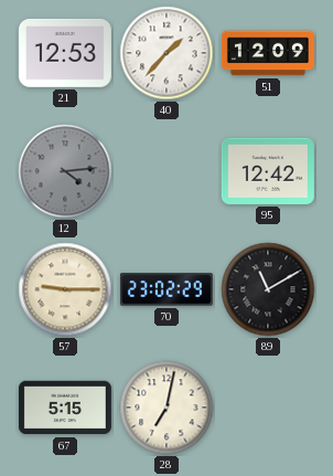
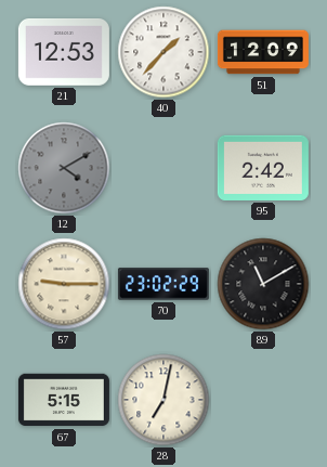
12: 4:14 -> 4:10
95: 12:42 -> 2:42
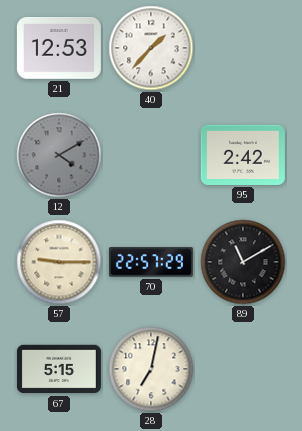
51: 12:09 -> none
70: 23:02 -> 22:57
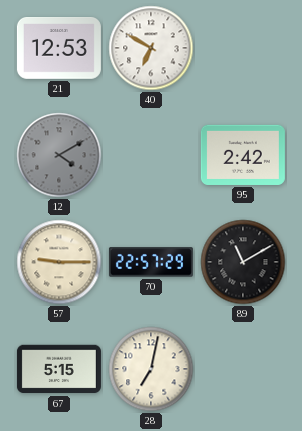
40: 1:37 -> 6:50
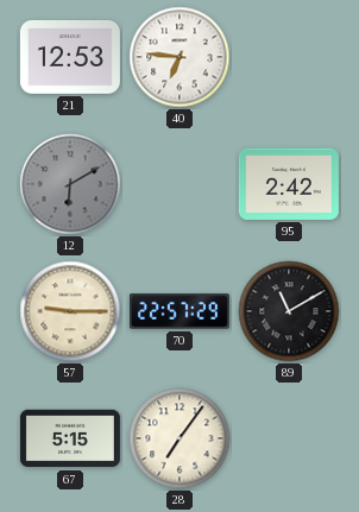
40: 6:50 -> 6:46
12: 4:10 -> 6:10
28: 7:02 -> 7:06
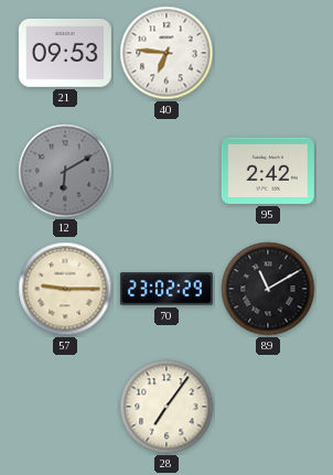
21: 12:53 -> 09:53
70: 22:57 -> 23:02
67: 5:15 -> none
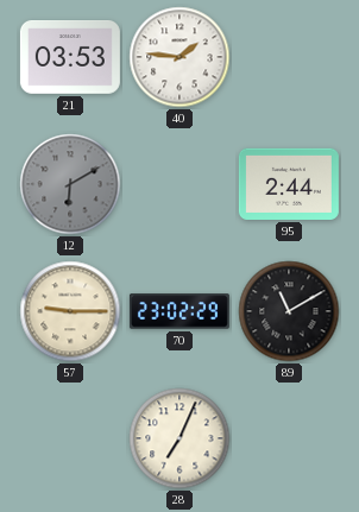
21: 09:53 -> 03:53
40: 6:46 -> 1:46
95: 2:42 -> 2:44
28: 7:06 -> 7:04
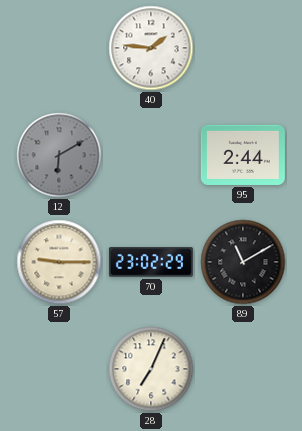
21: 03:53 -> none
